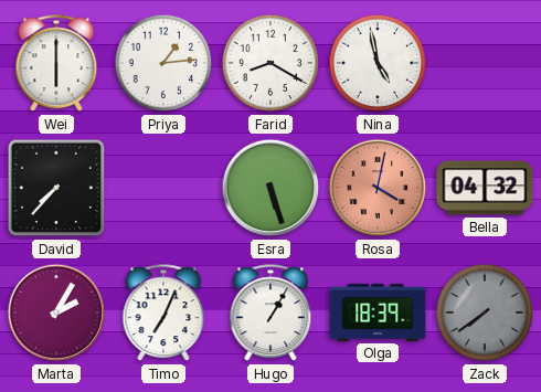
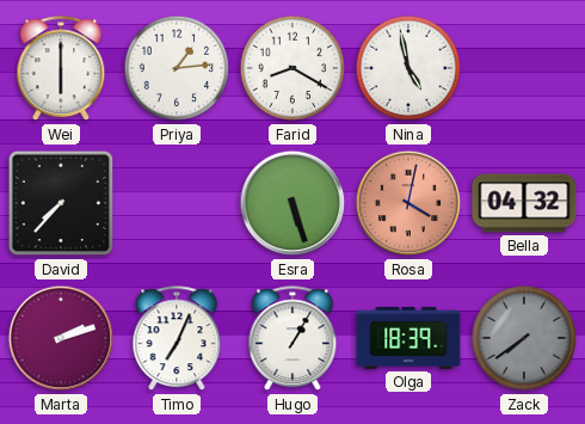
Marta: 2:05 -> 2:12
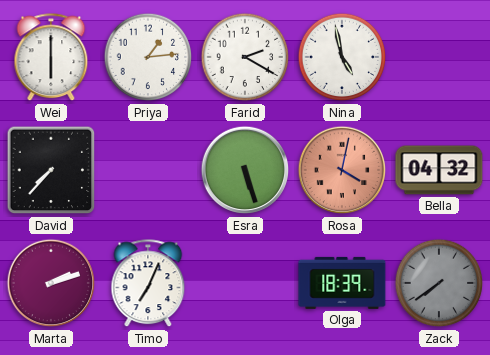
Farid: 8:20 -> 2:20
Hugo: 1:05 -> none
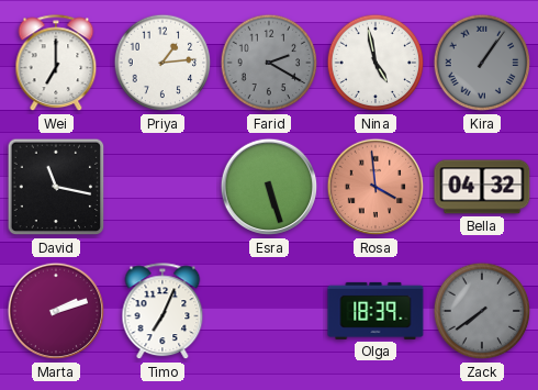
Wei: 6:00 -> 7:00
Farid dial: white -> grey
Kira: none -> 1:06
David: 7:37 -> 11:17
Rosa: 4:02 -> 3:59
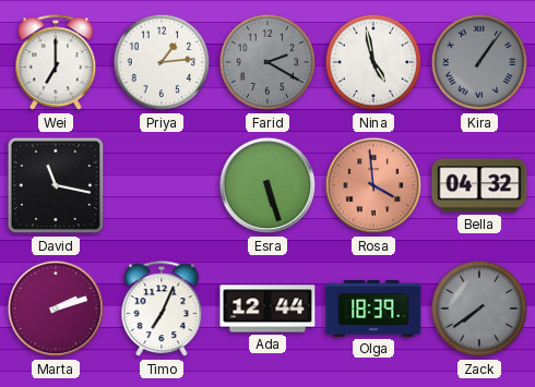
Ada: none -> 12:44
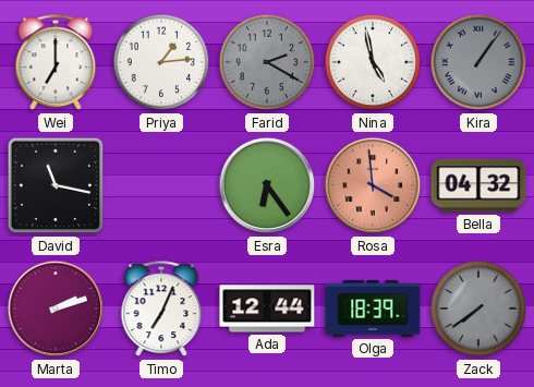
Esra: 5:27 -> 6:24
